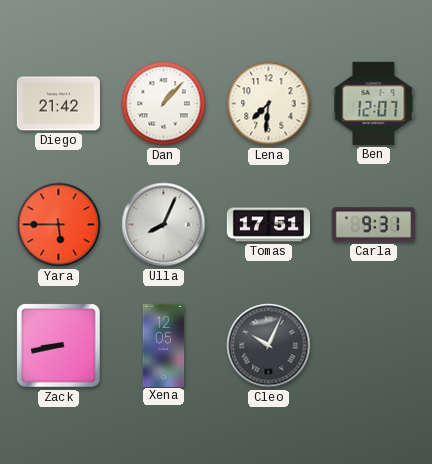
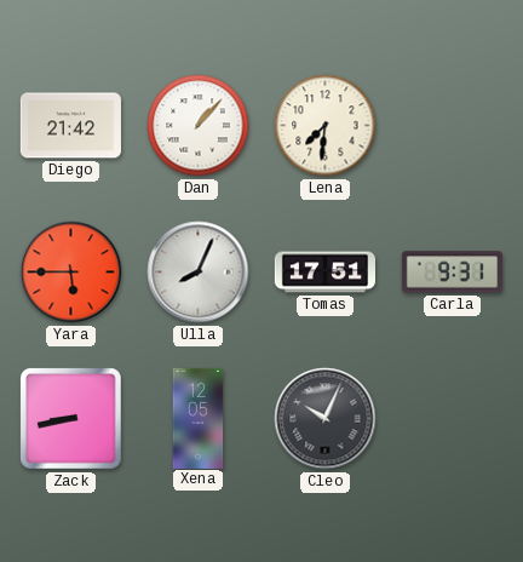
Ben: 12:07 -> none
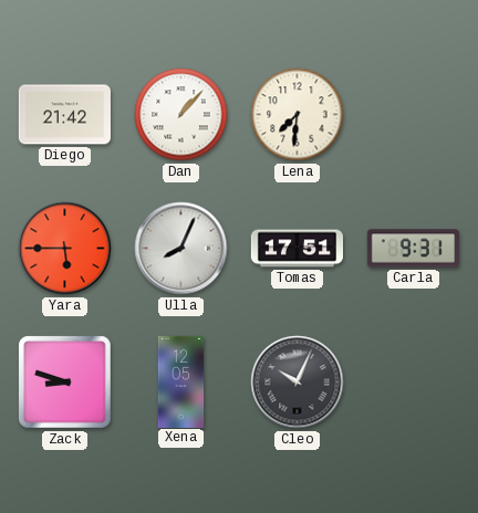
Zack: 8:43 -> 8:48
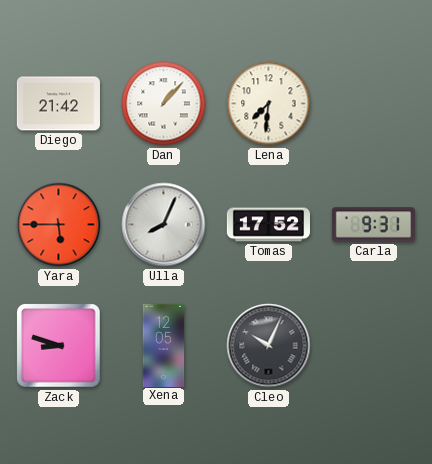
Tomas: 17:51 -> 17:52
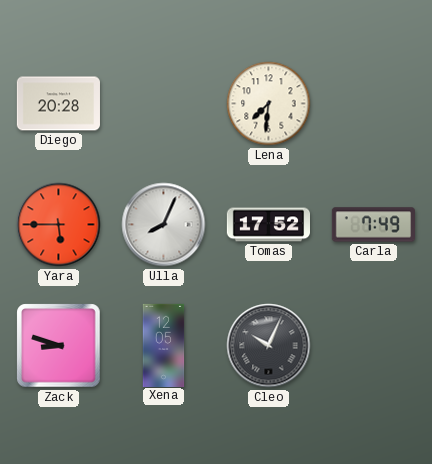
Diego: 21:42 -> 20:28
Dan: 1:07 -> none
Carla: 9:31 -> 7:49
